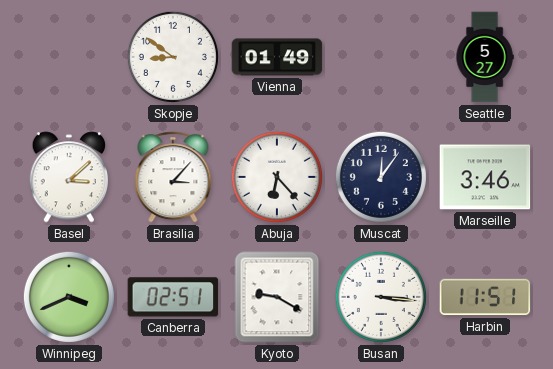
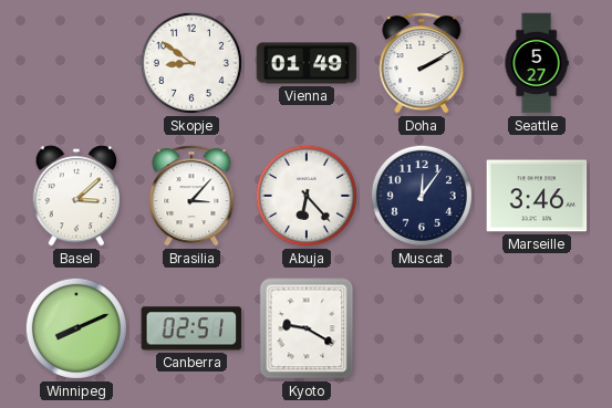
Doha: none -> 2:10
Winnipeg: 3:41 -> 8:11
Busan: 3:16 -> none
Harbin: 11:51 -> none
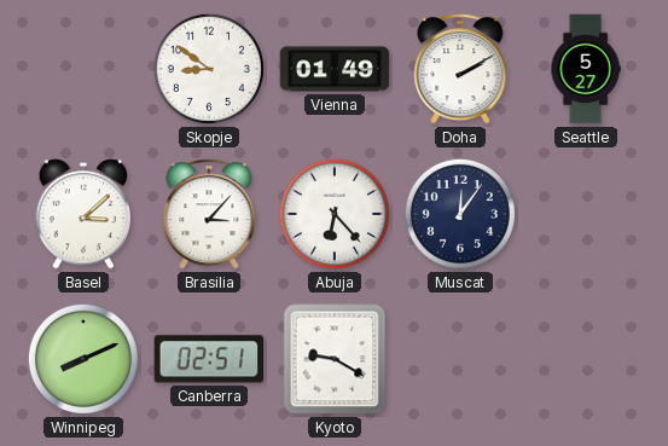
Marseille: 3:46 -> none
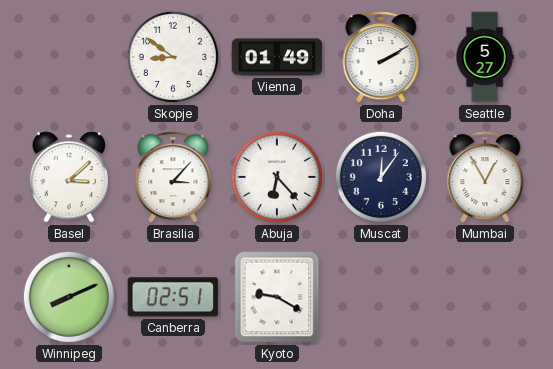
Mumbai: none -> 12:55
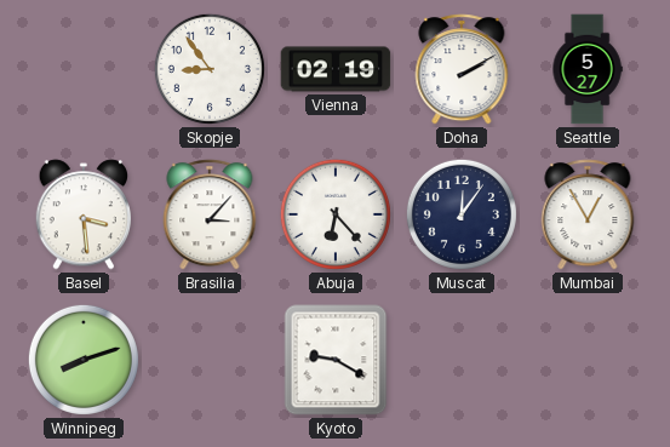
Skopje: 8:51 -> 8:54
Vienna: 01:49 -> 02:19
Basel: 3:08 -> 3:29
Winnipeg: 8:11 -> 8:12
Canberra: 02:51 -> none
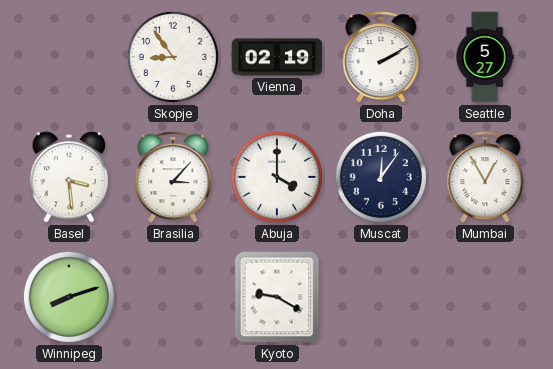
Abuja: 6:23 -> 4:00
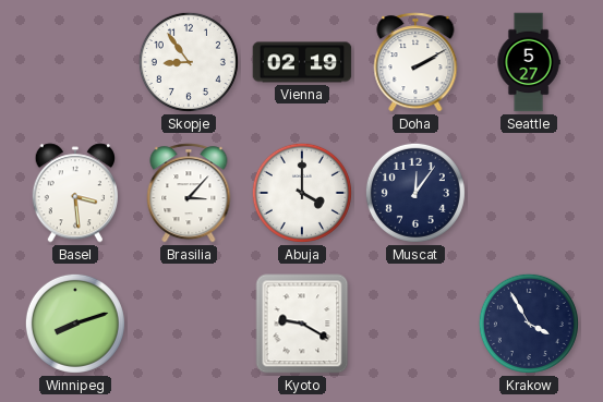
Mumbai: 12:55 -> none
Krakow: none -> 3:55
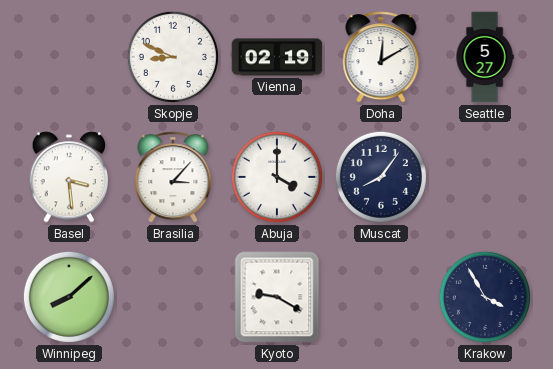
Skopje: 8:54 -> 8:49
Doha: 2:10 -> 12:10
Muscat: 12:06 -> 8:06
Winnipeg: 8:12 -> 8:08
